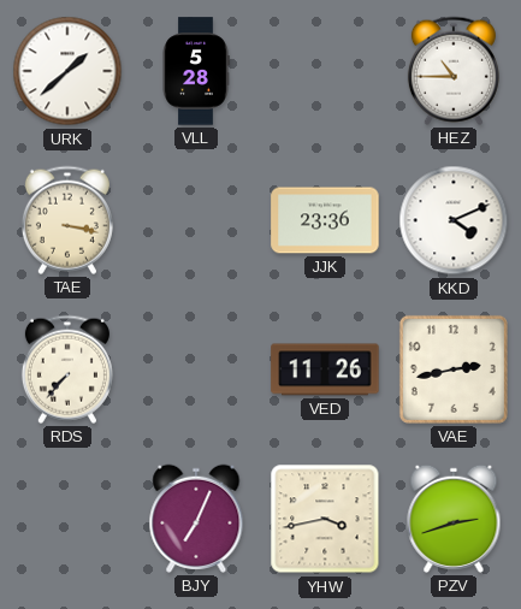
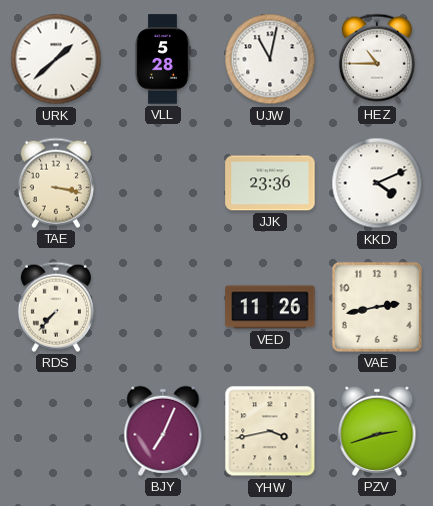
UJW: none -> 11:02
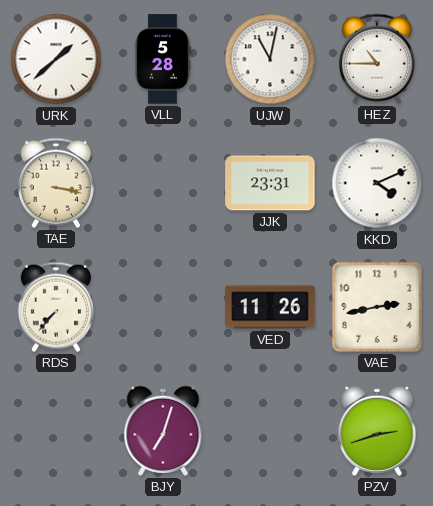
JJK: 23:36 -> 23:31
BJY: 7:04 -> 7:03
YHW: 3:43 -> none
